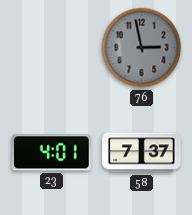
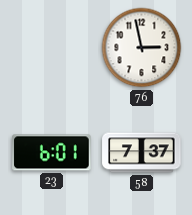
76 dial: grey -> white
23: 4:01 -> 6:01
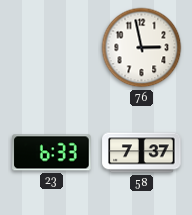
23: 6:01 -> 6:33
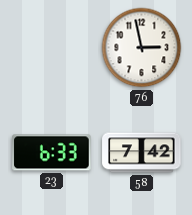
58: 7:37 -> 7:42
